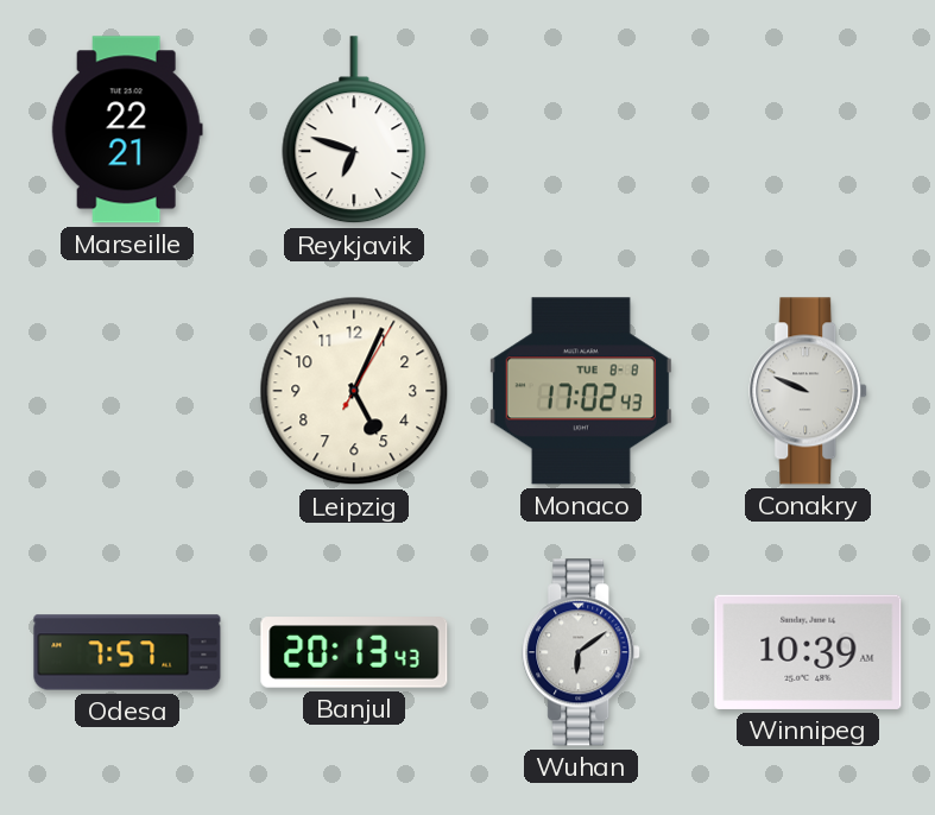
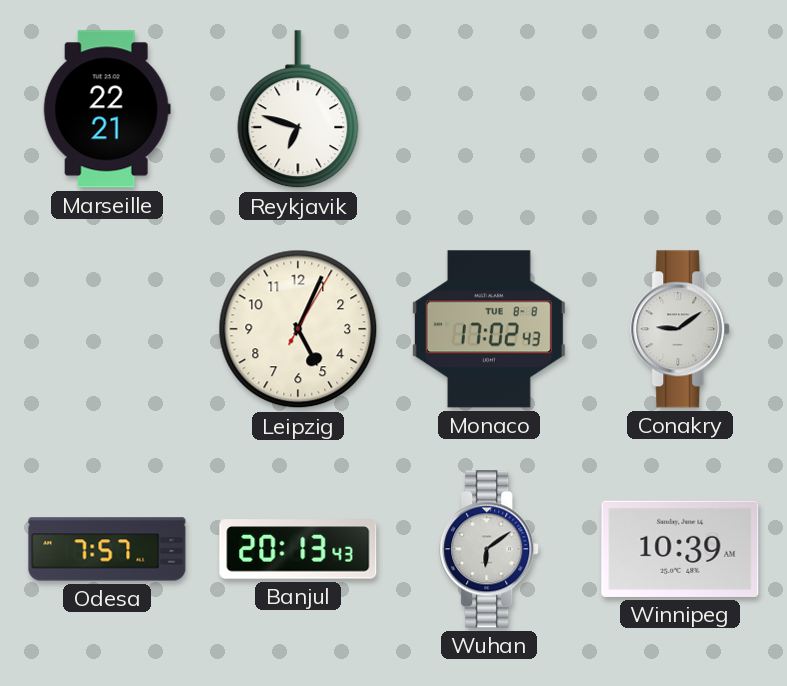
Conakry: 9:49 -> 9:09
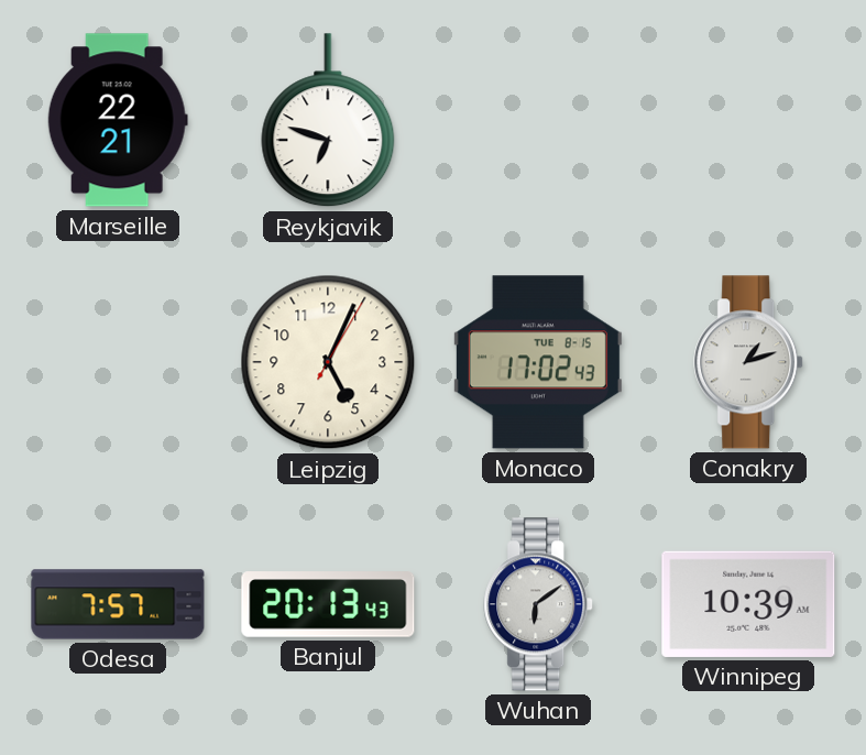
Monaco date: TUE 8-8 -> TUE 8-15
Conakry: 9:09 -> 1:12
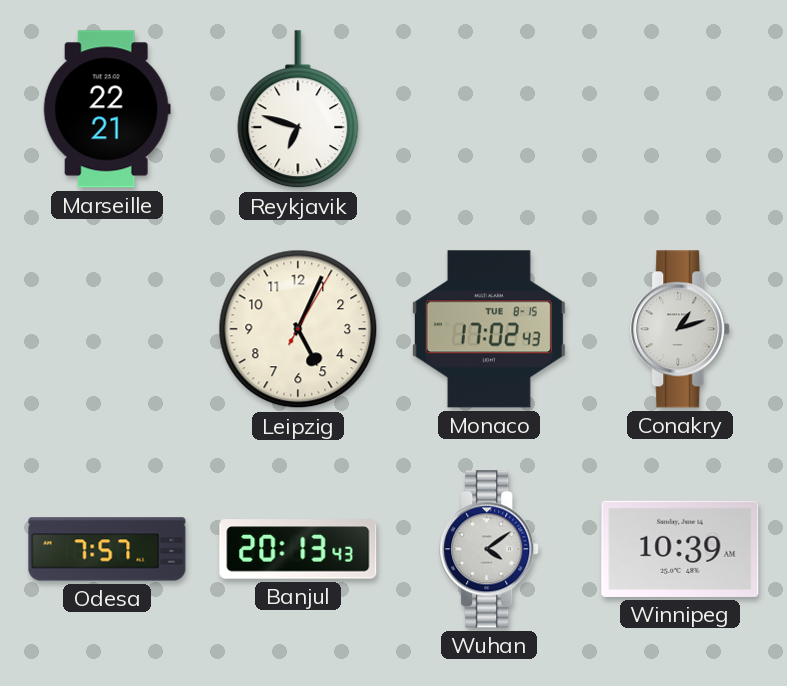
Wuhan: 6:09 -> 4:09
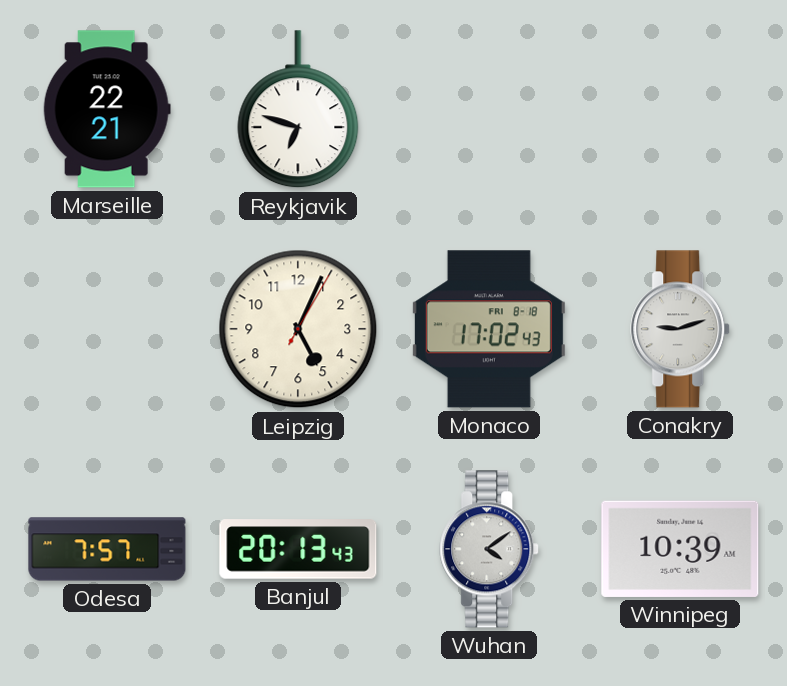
Monaco date: TUE 8-15 -> FRI 8-18
Conakry: 1:12 -> 9:12
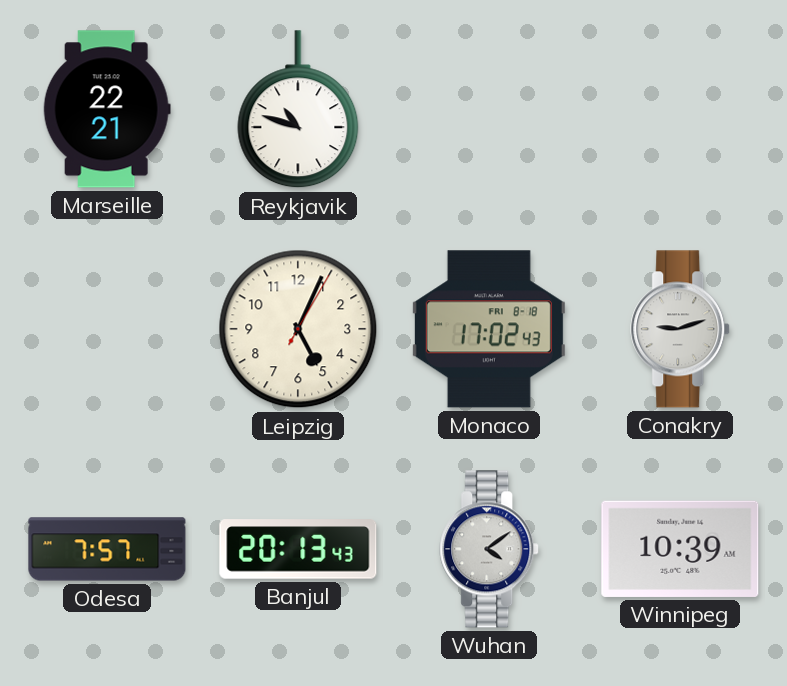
Reykjavik: 6:48 -> 10:48
